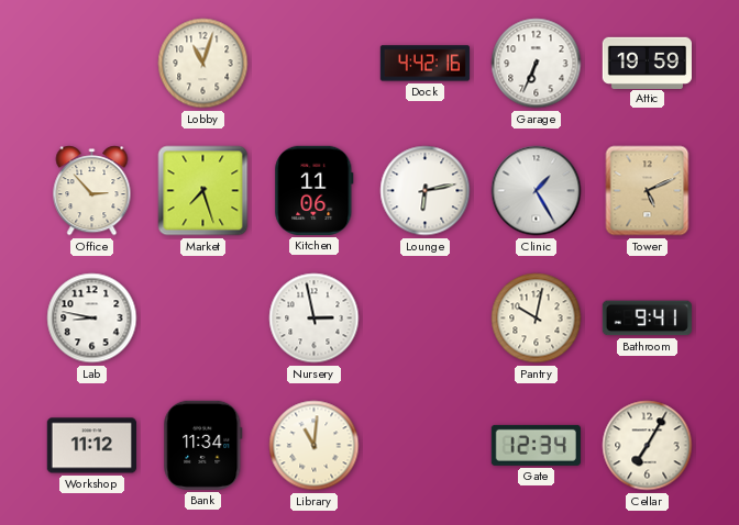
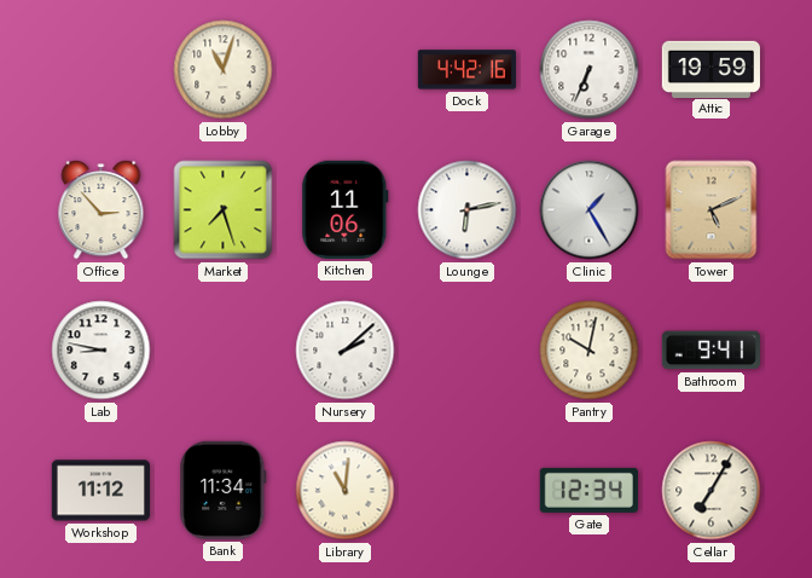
Nursery: 2:58 -> 2:08
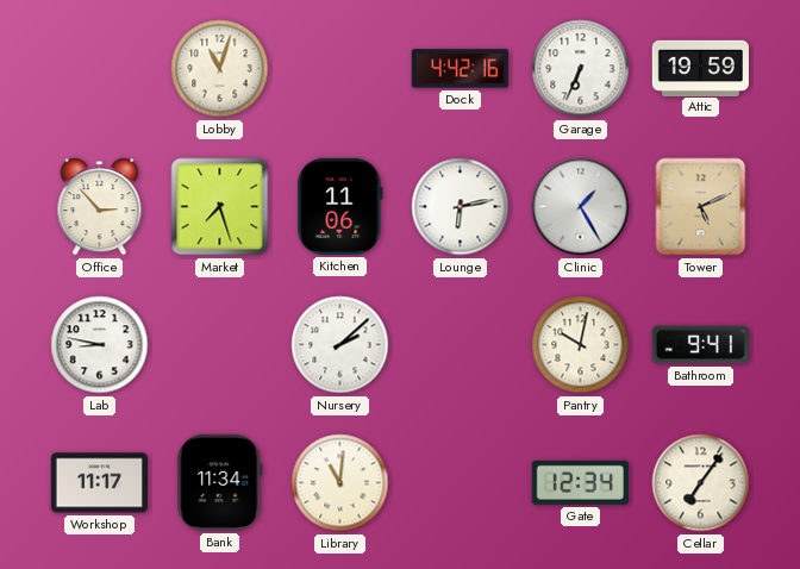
Workshop: 11:12 -> 11:17
Cellar: 7:05 -> 7:06
